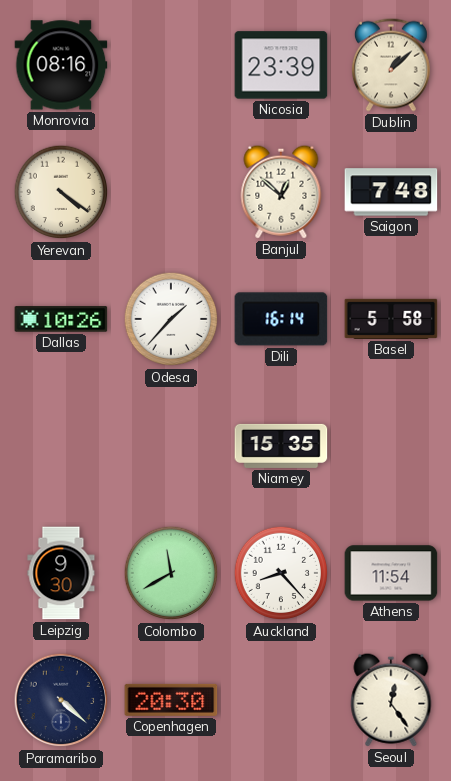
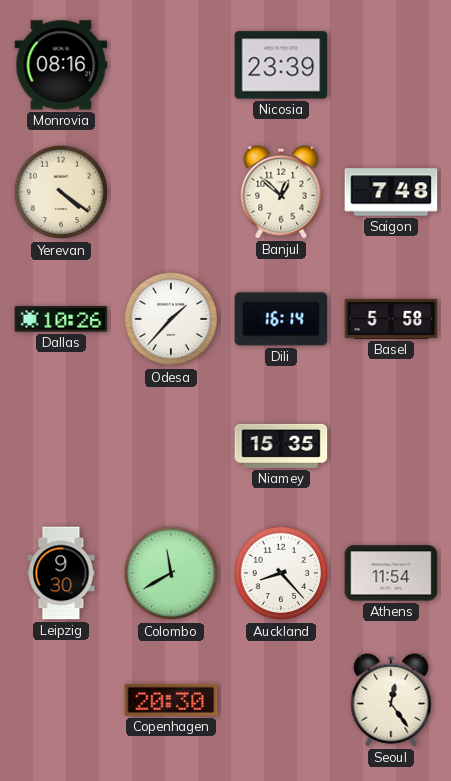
Dublin: 1:08 -> none
Paramaribo: 4:22 -> none
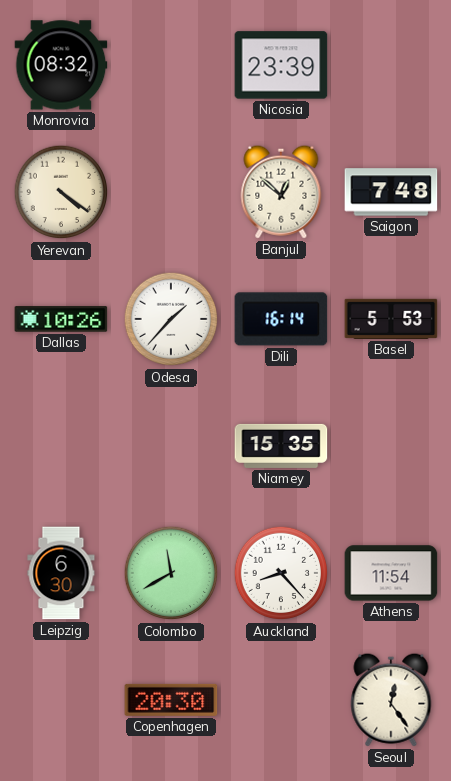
Monrovia: 08:16 -> 08:32
Basel: 5:58 -> 5:53
Leipzig: 9:30 -> 6:30
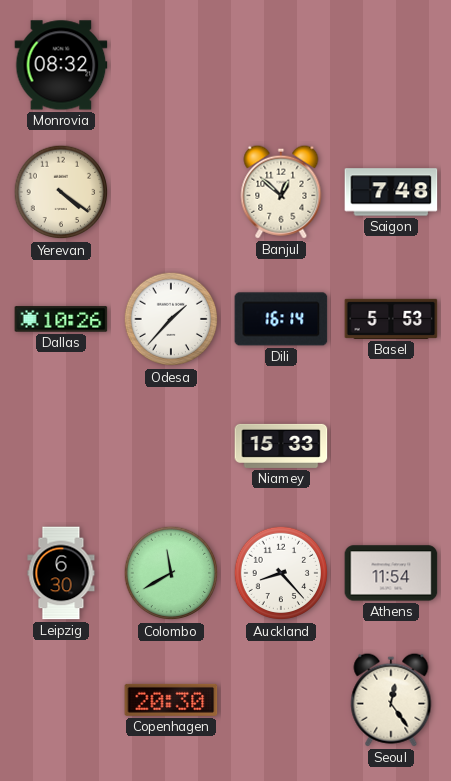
Nicosia: 23:39 -> none
Niamey: 15:35 -> 15:33
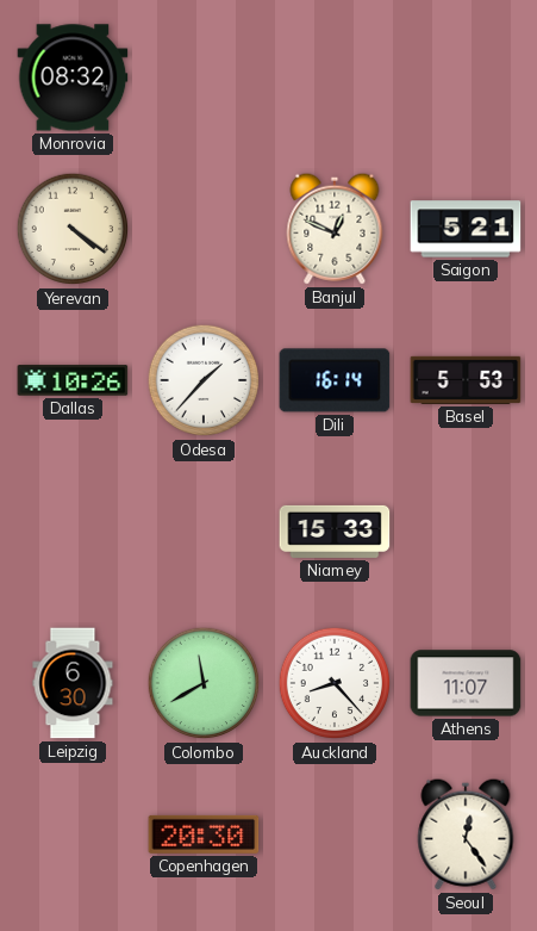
Banjul: 12:52 -> 12:49
Saigon: 7:48 -> 5:21
Athens: 11:54 -> 11:07
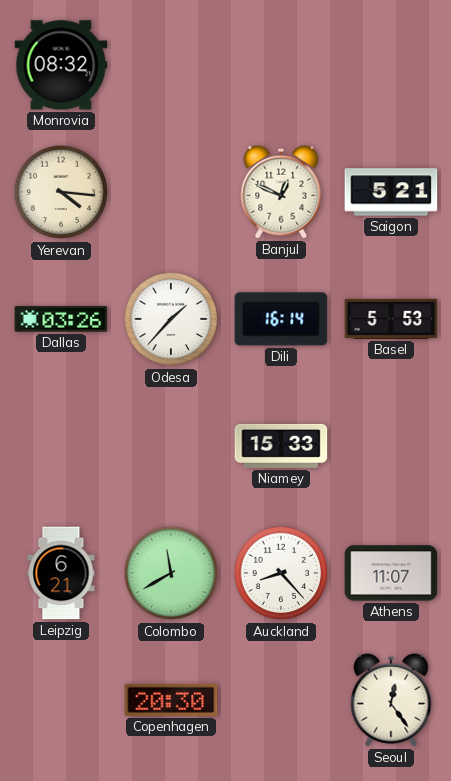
Yerevan: 4:21 -> 4:16
Dallas: 10:26 -> 03:26
Leipzig: 6:30 -> 6:21
